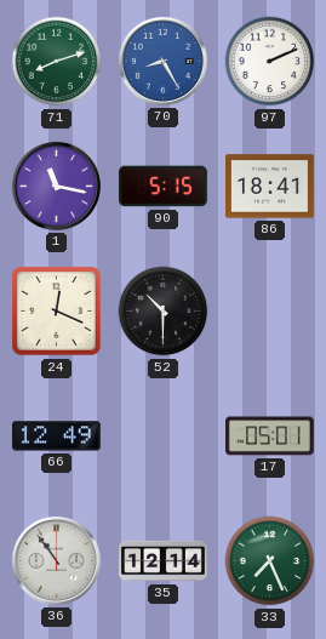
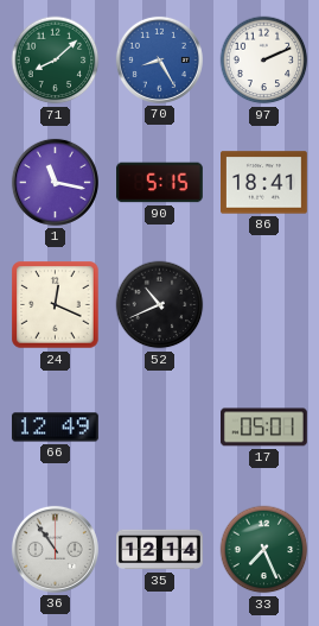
71: 8:12 -> 8:08
52: 10:30 -> 10:41
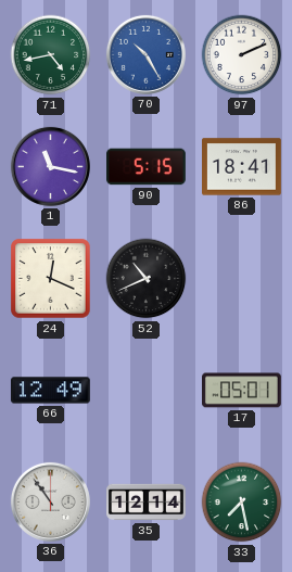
71: 8:08 -> 4:43
70: 8:25 -> 10:25
33: 7:26 -> 7:28
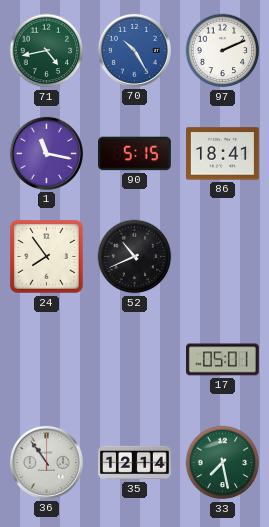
24: 12:19 -> 7:54
66: 12:49 -> none
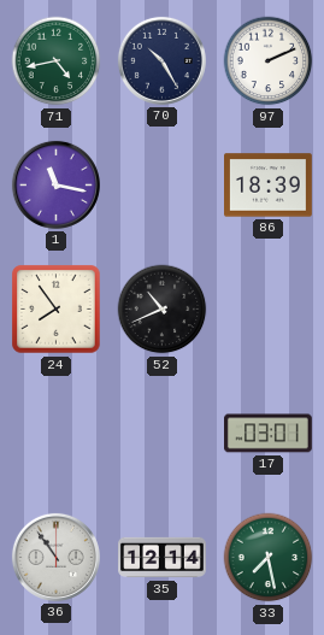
70 dial: blue -> navy
90: 5:15 -> none
86: 18:41 -> 18:39
17: 05:01 -> 03:01
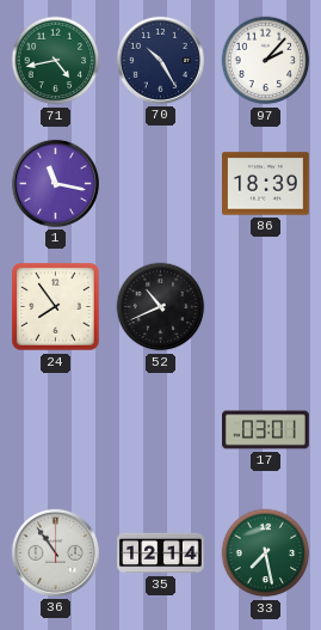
97: 2:11 -> 2:07
